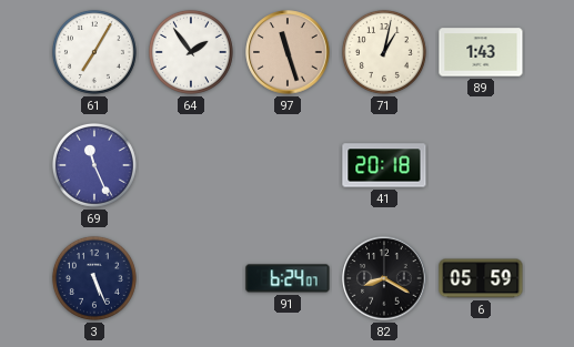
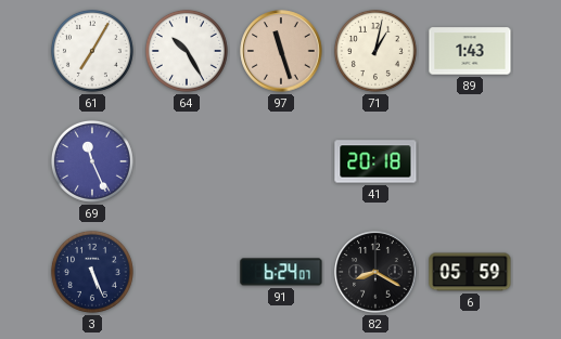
64: 1:54 -> 10:25
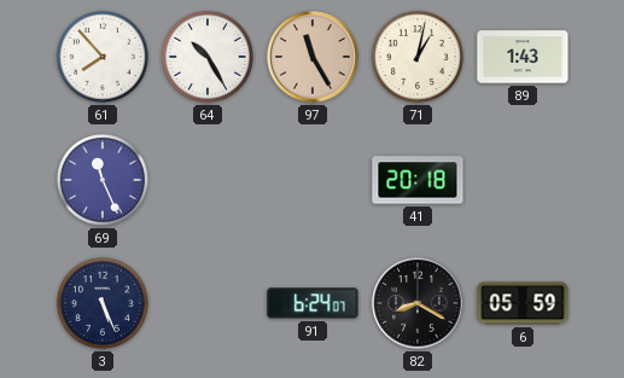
61: 7:05 -> 7:53
97: 11:27 -> 11:25
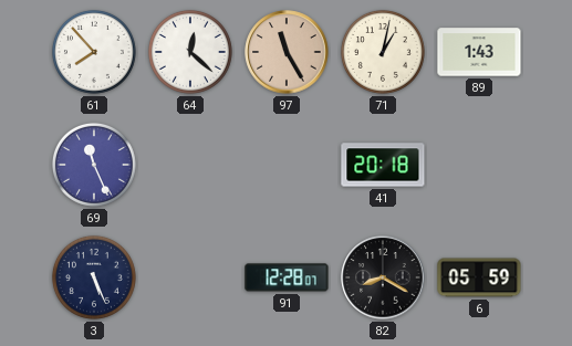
64: 10:25 -> 12:22
91: 6:24 -> 12:28
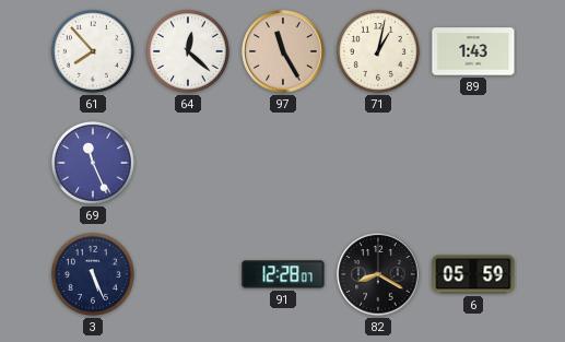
41: 20:18 -> none
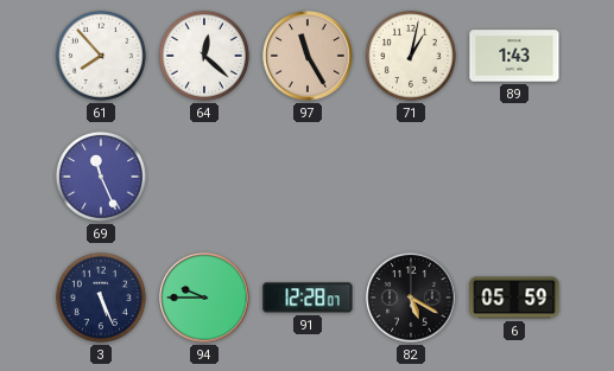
94: none -> 9:45
82: 8:20 -> 5:20
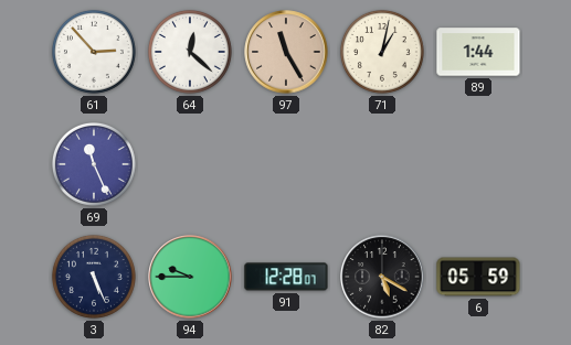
61: 7:53 -> 2:53
89: 1:43 -> 1:44
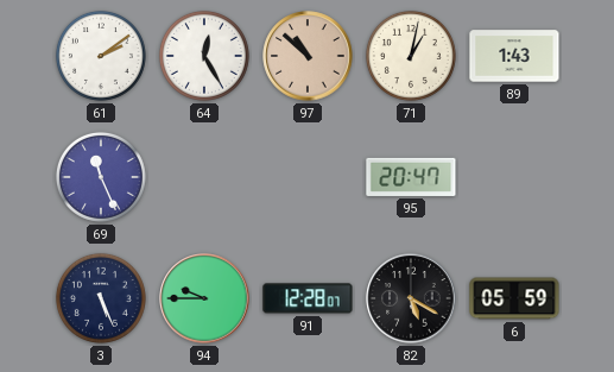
61: 2:53 -> 2:09
64: 12:22 -> 12:25
97: 11:25 -> 10:52
89: 1:44 -> 1:43
95: none -> 20:47
